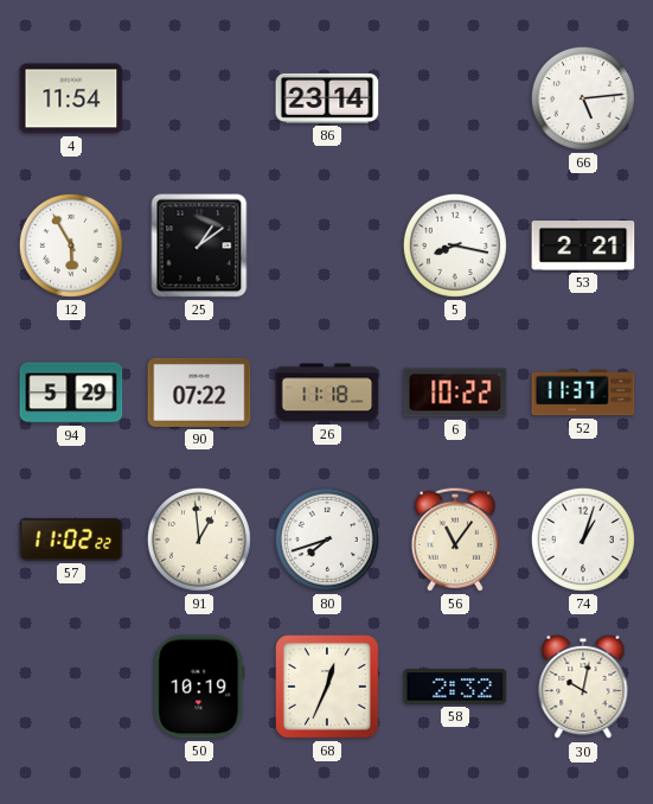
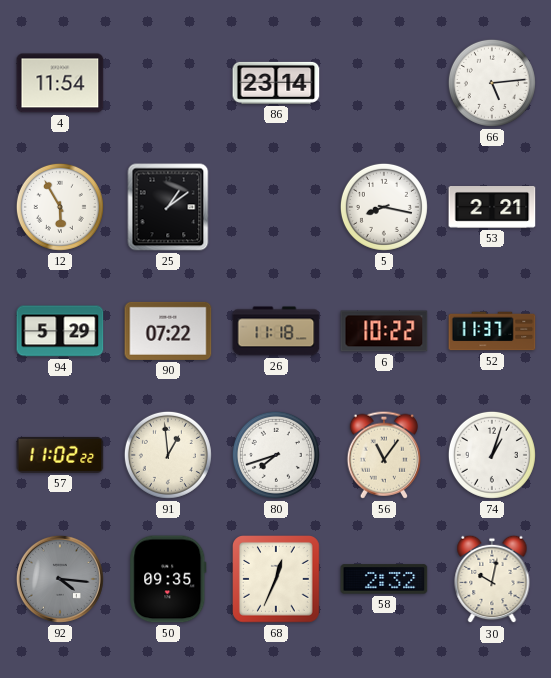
92: none -> 4:16
50: 10:19 -> 09:35
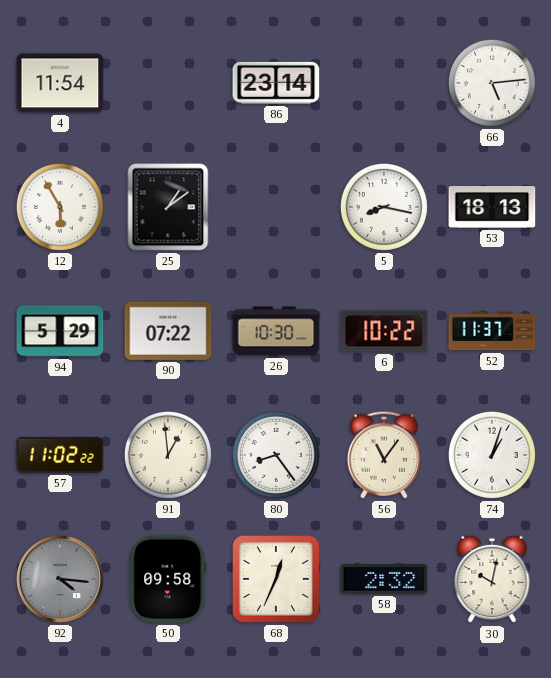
53: 2:21 -> 18:13
26: 11:18 -> 10:30
80: 7:42 -> 8:24
50: 09:35 -> 09:58
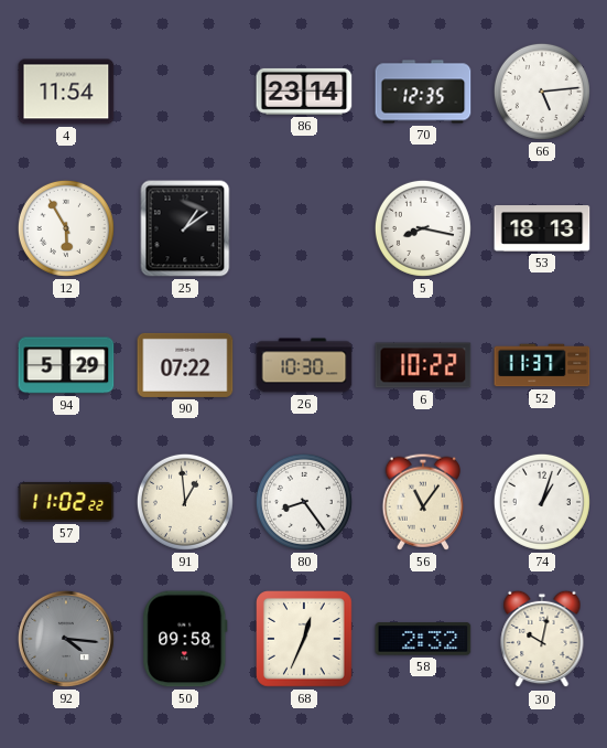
70: none -> 12:35
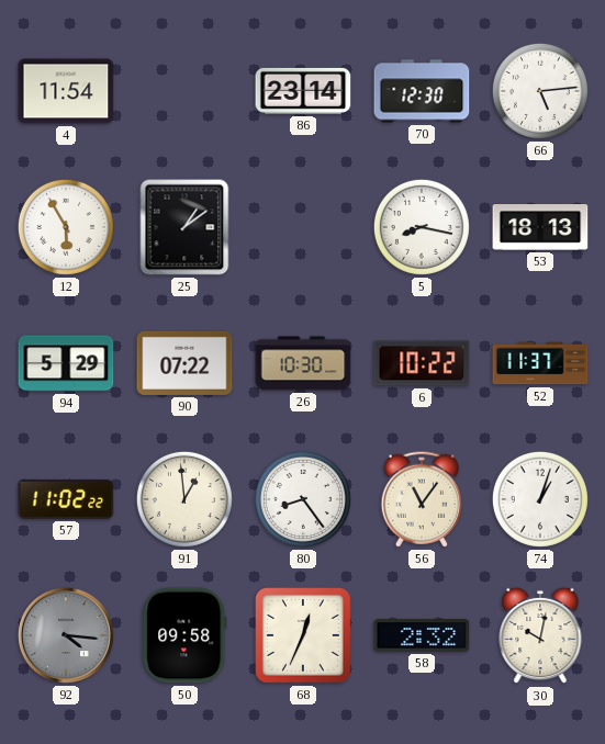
70: 12:35 -> 12:30
